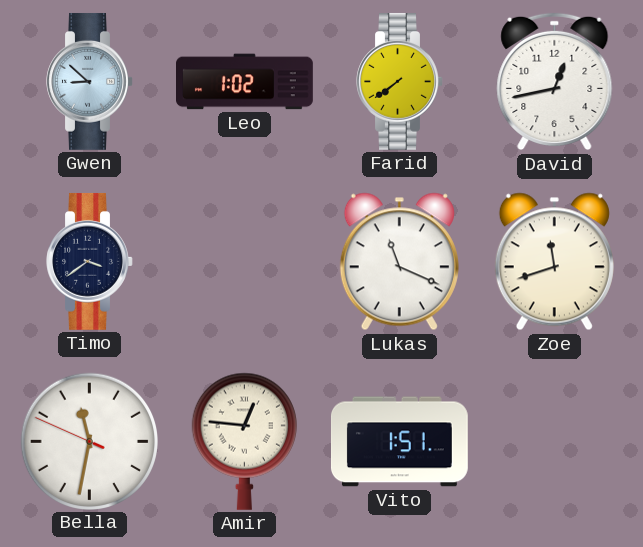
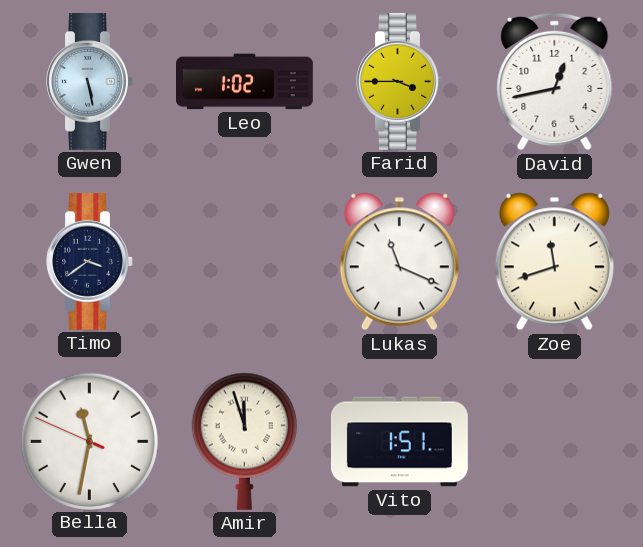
Gwen: 8:52 -> 5:28
Farid: 7:39 -> 3:45
Amir: 12:46 -> 11:57
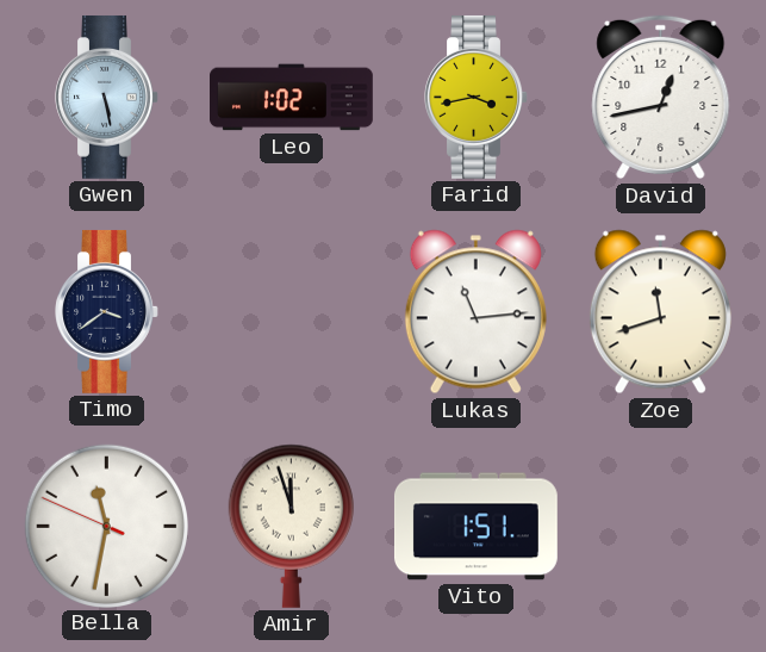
Farid: 3:45 -> 3:43
Lukas: 11:19 -> 11:14
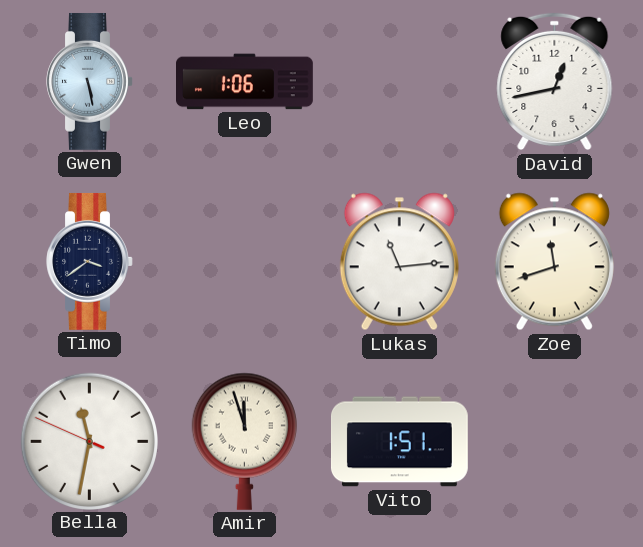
Leo: 1:02 -> 1:06
Farid: 3:43 -> none
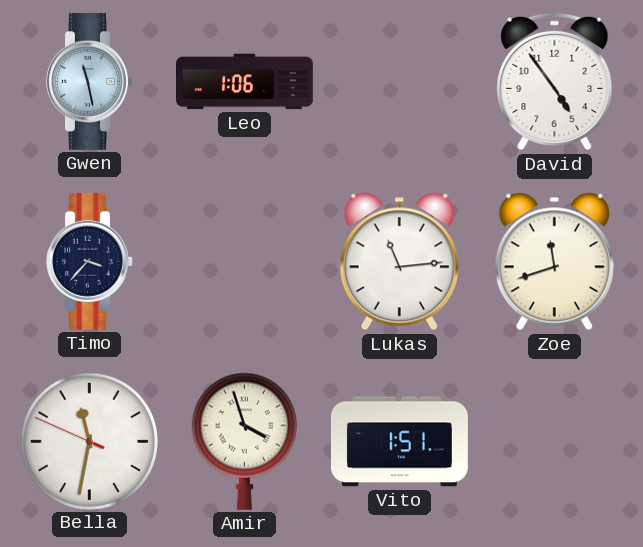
Gwen: 5:28 -> 11:28
David: 12:43 -> 4:54
Timo: 3:39 -> 3:37
Amir: 11:57 -> 3:57
